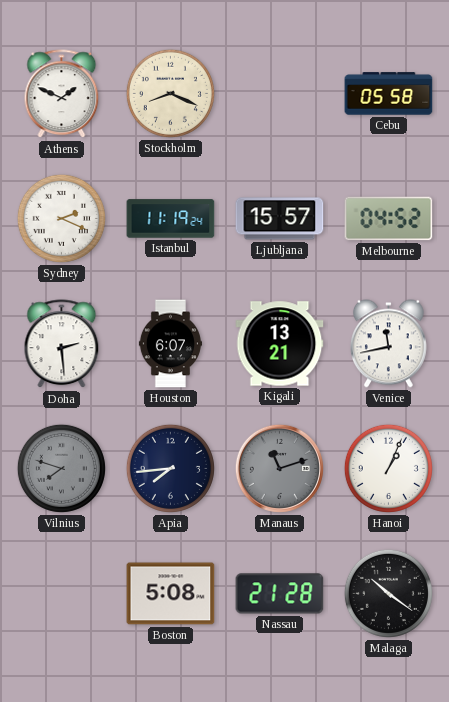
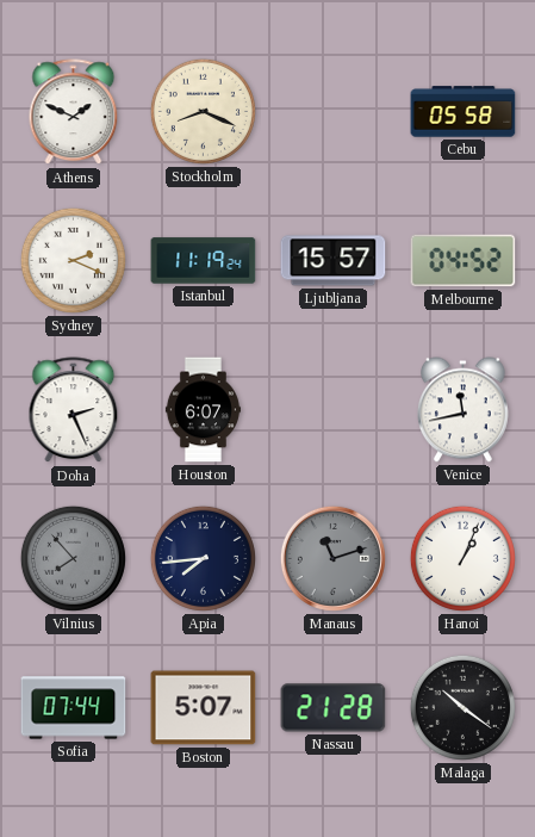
Doha: 2:29 -> 2:26
Kigali: 13:21 -> none
Vilnius: 7:48 -> 7:53
Sofia: none -> 07:44
Boston: 5:08 -> 5:07
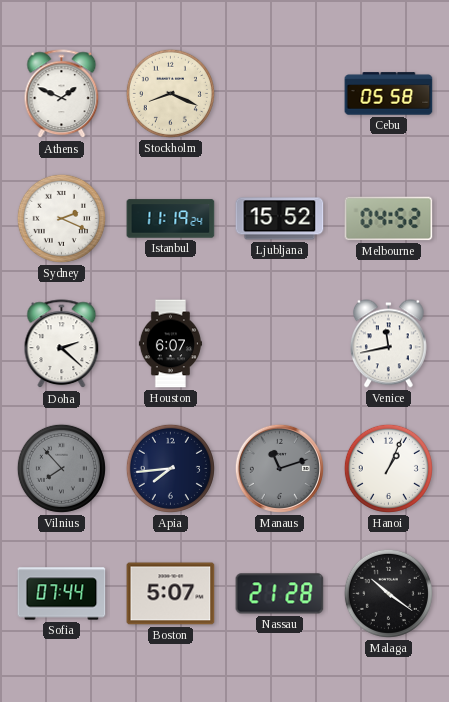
Ljubljana: 15:57 -> 15:52
Doha: 2:26 -> 2:22
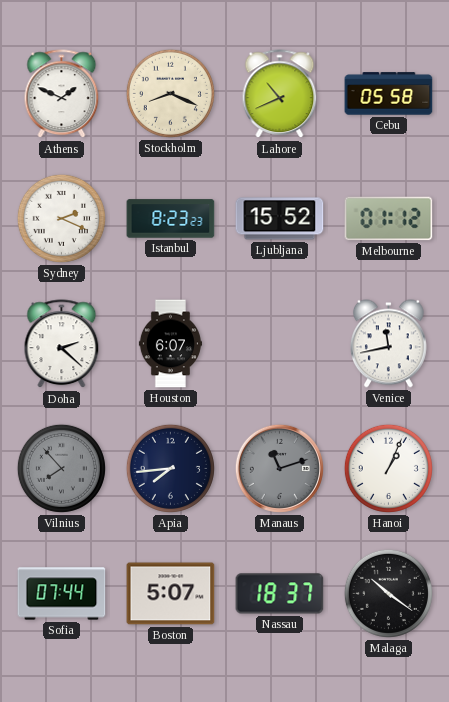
Lahore: none -> 10:41
Istanbul: 11:19 -> 8:23
Melbourne: 04:52 -> 01:12
Nassau: 21:28 -> 18:37
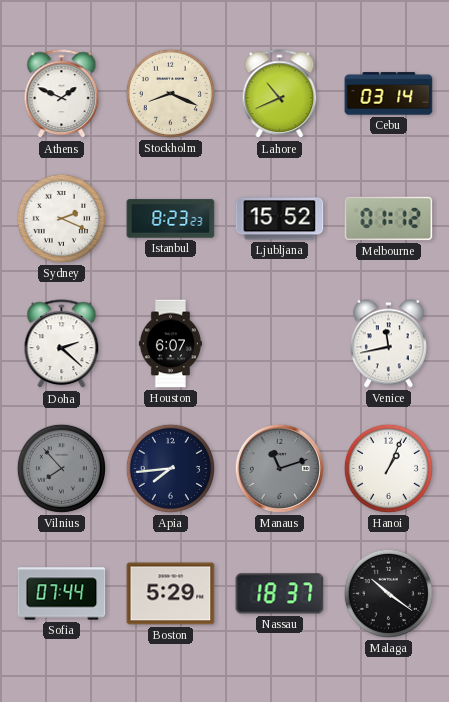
Cebu: 05:58 -> 03:14
Boston: 5:07 -> 5:29
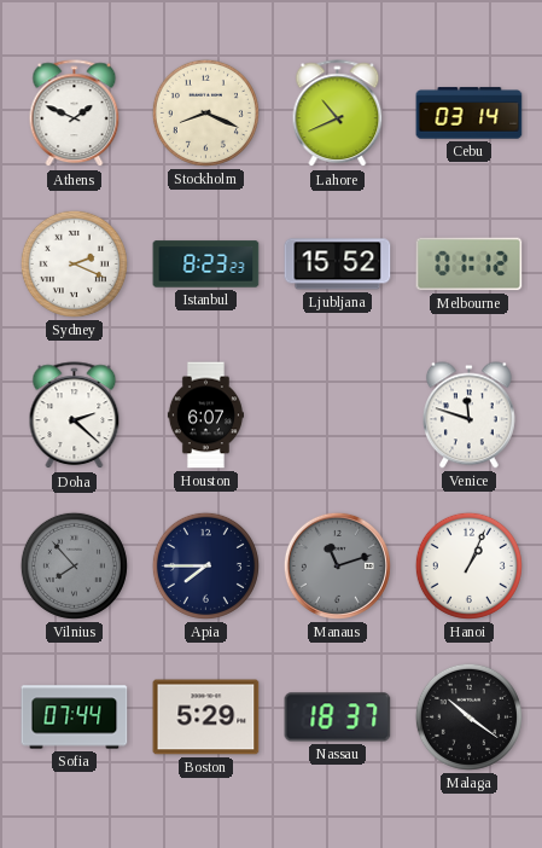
Venice: 11:43 -> 11:48
Apia: 7:44 -> 7:45
